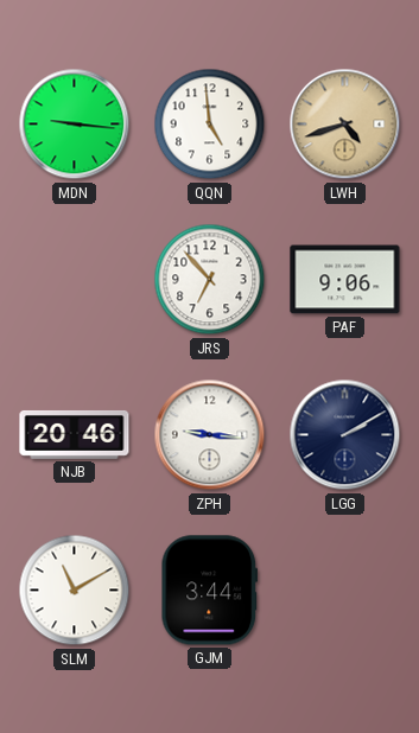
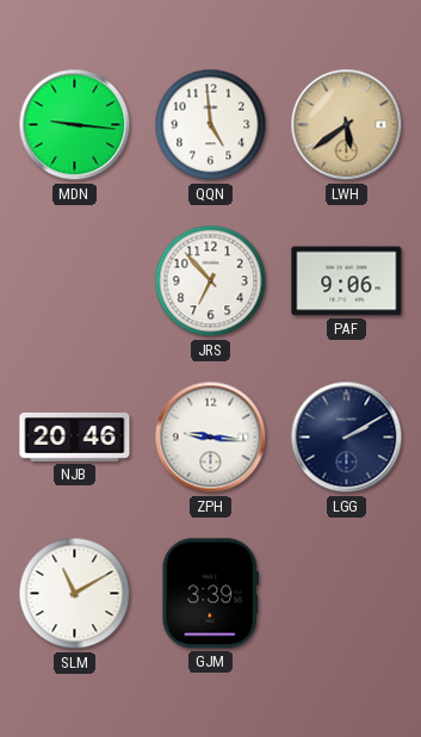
LWH: 4:42 -> 5:39
GJM: 3:44 -> 3:39
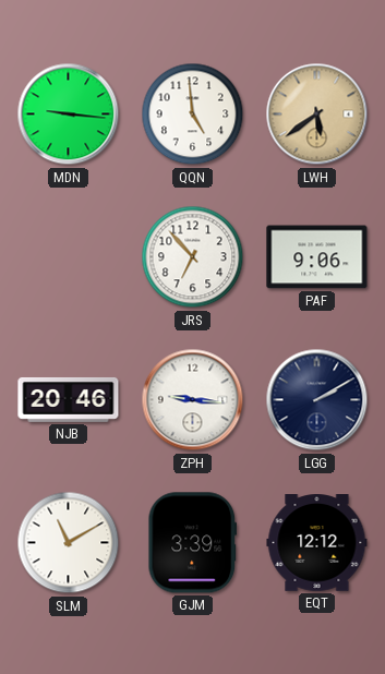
EQT: none -> 12:12
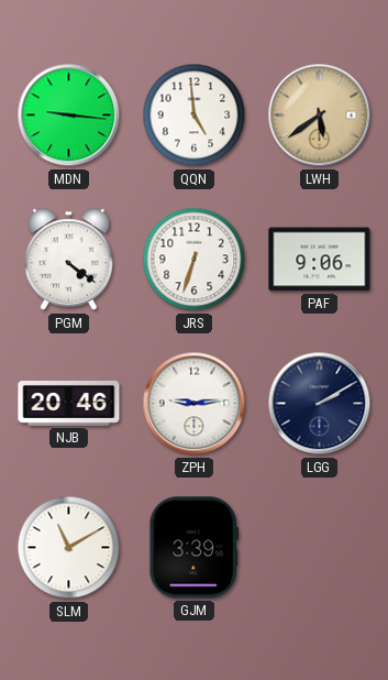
PGM: none -> 4:21
JRS: 6:53 -> 6:33
ZPH: 9:16 -> 9:14
EQT: 12:12 -> none
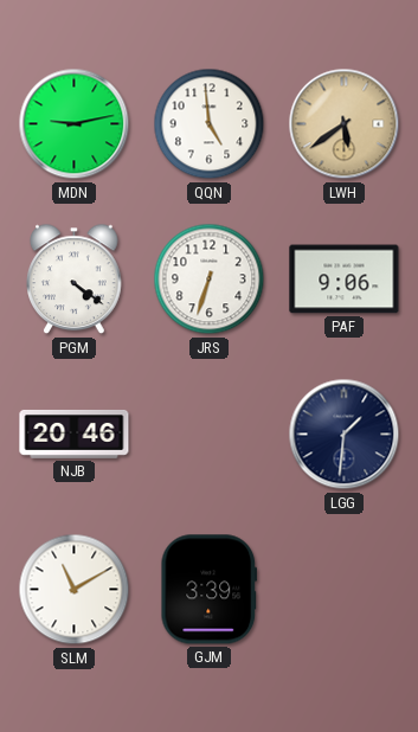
MDN: 9:16 -> 9:13
ZPH: 9:14 -> none
LGG: 2:10 -> 1:31
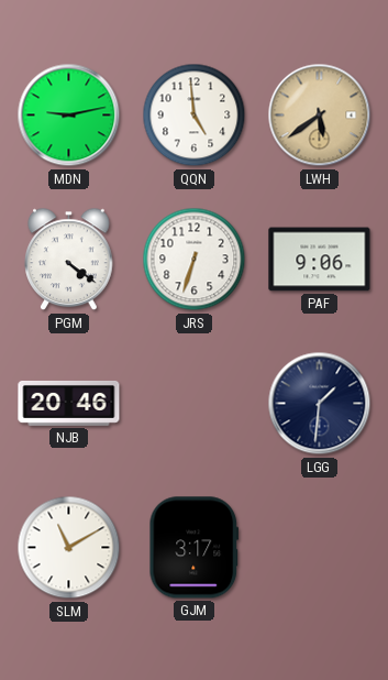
GJM: 3:39 -> 3:17
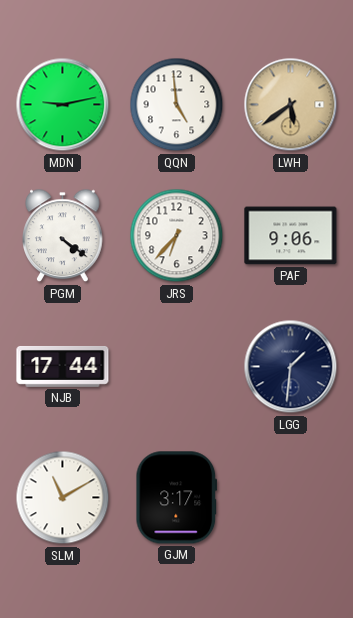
JRS: 6:33 -> 6:37
NJB: 20:46 -> 17:44
